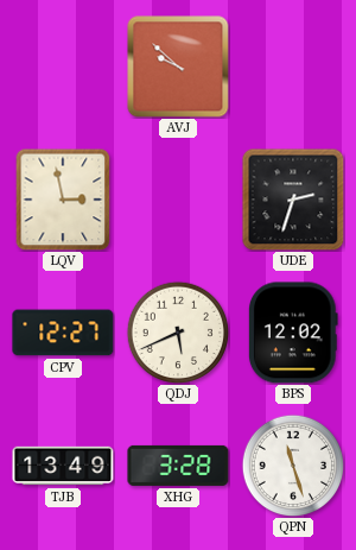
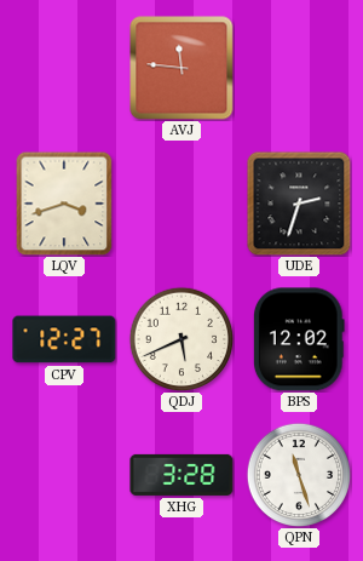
AVJ: 9:52 -> 11:46
LQV: 2:58 -> 3:42
TJB: 13:49 -> none
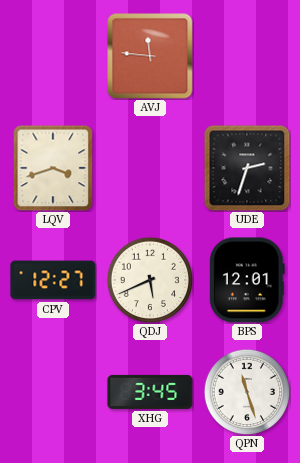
BPS: 12:02 -> 12:01
XHG: 3:28 -> 3:45
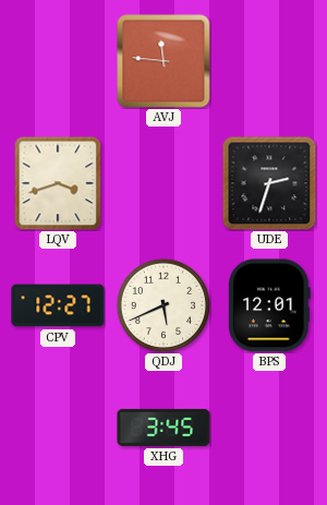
QPN: 11:27 -> none
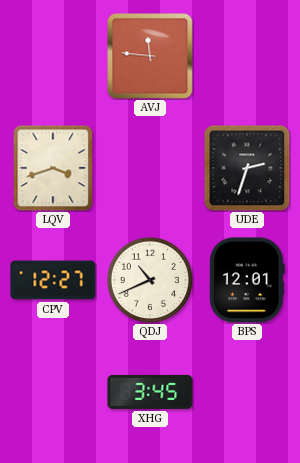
QDJ: 5:41 -> 10:41
